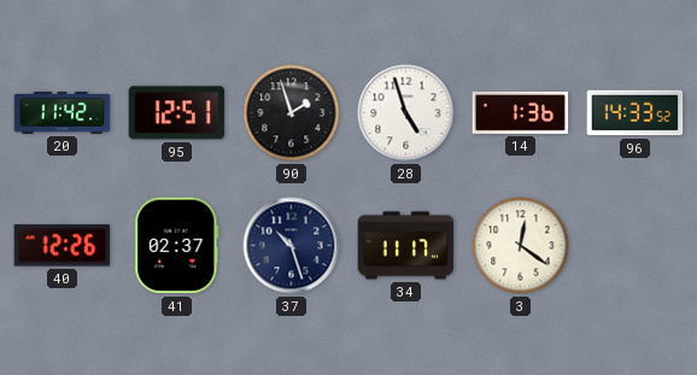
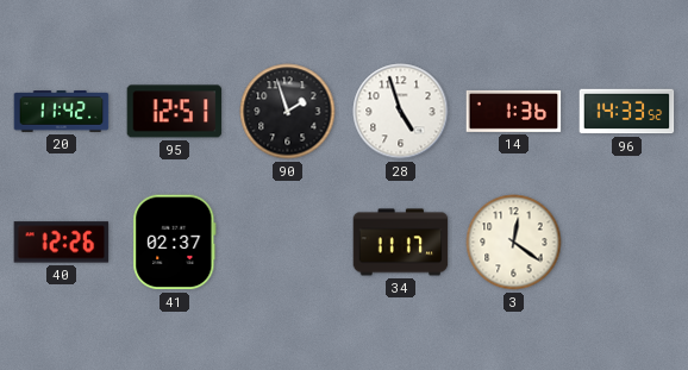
37: 10:27 -> none
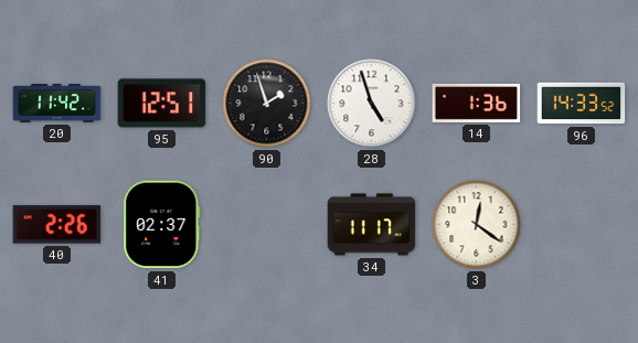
40: 12:26 -> 2:26
